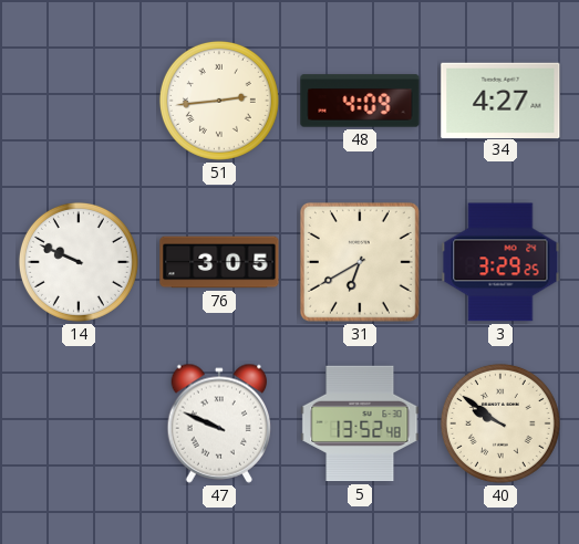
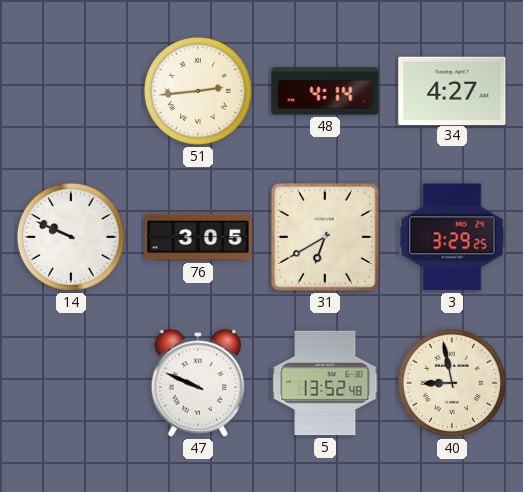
48: 4:09 -> 4:14
40: 9:51 -> 8:58
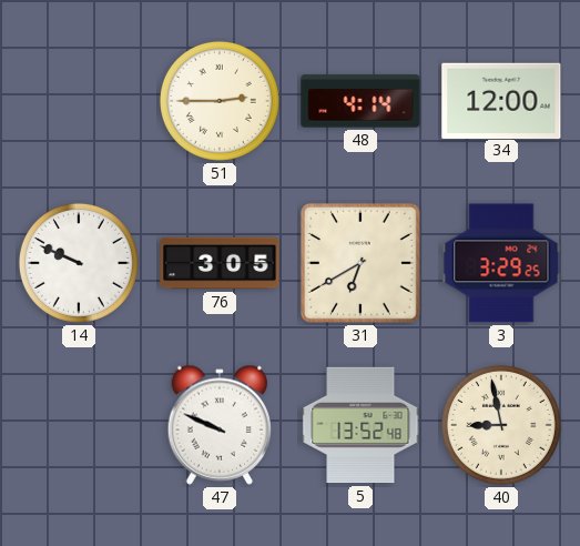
51: 2:44 -> 2:45
34: 4:27 -> 12:00
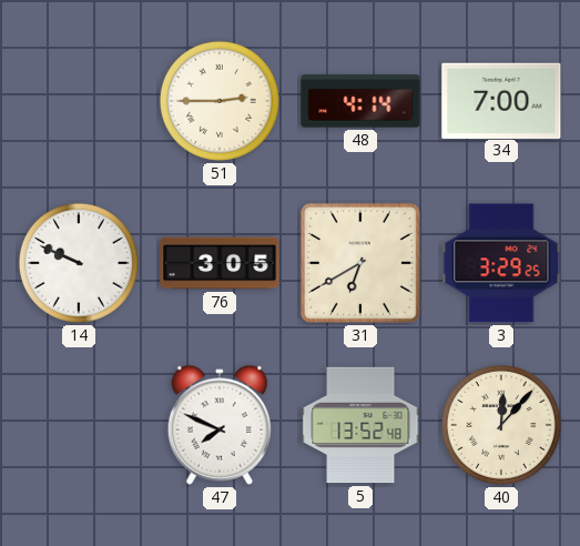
34: 12:00 -> 7:00
47: 9:49 -> 7:49
40: 8:58 -> 12:07
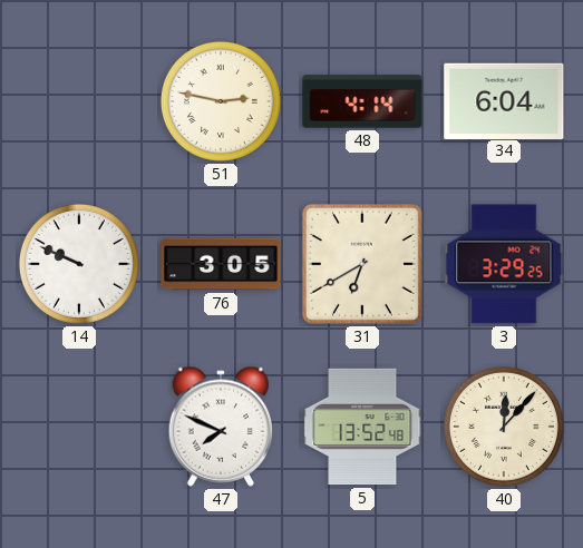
51: 2:45 -> 2:47
34: 7:00 -> 6:04
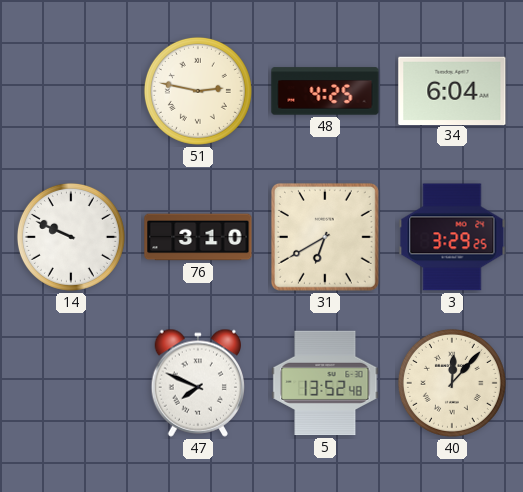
48: 4:14 -> 4:25
76: 3:05 -> 3:10
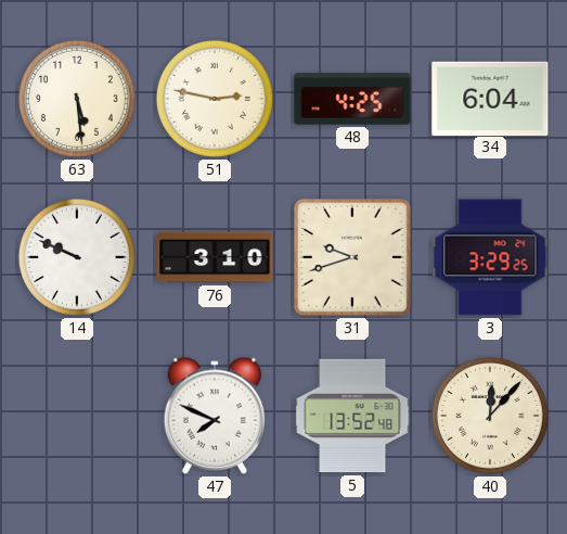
63: none -> 5:29
31: 6:40 -> 9:42
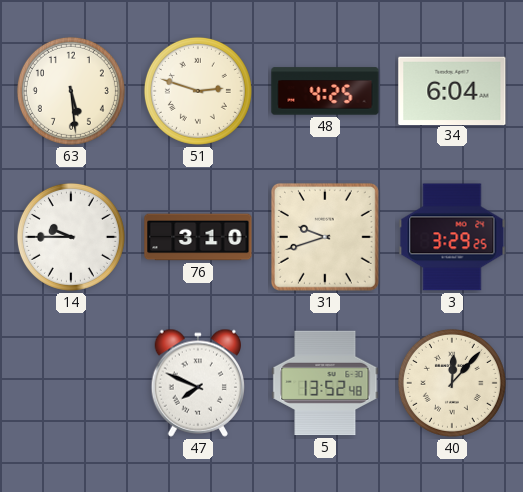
51: 2:47 -> 2:48
14: 9:49 -> 9:45
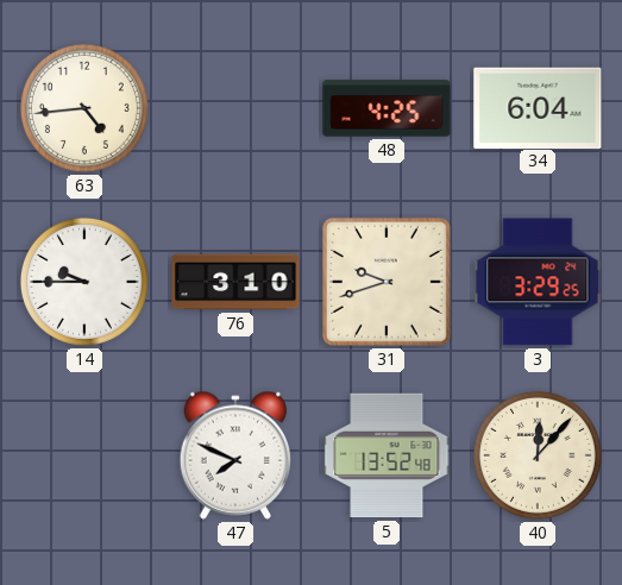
63: 5:29 -> 4:44
51: 2:48 -> none
